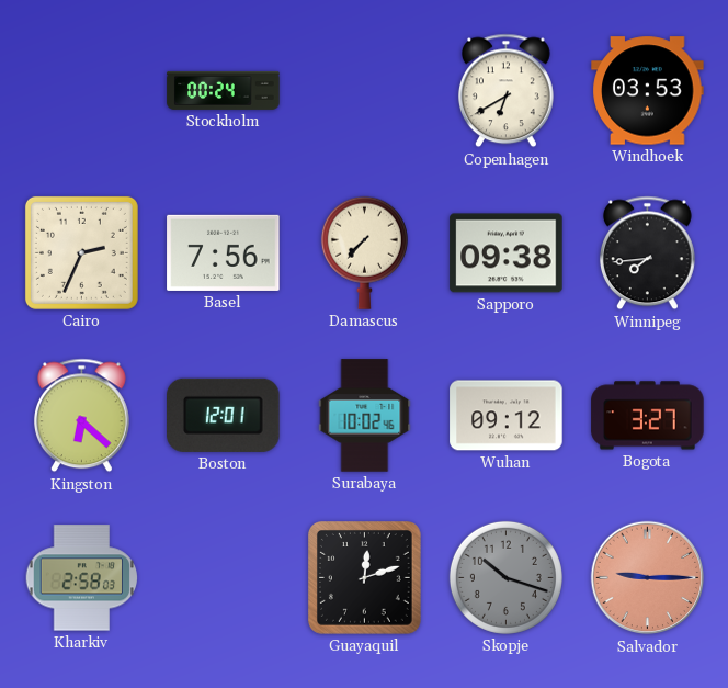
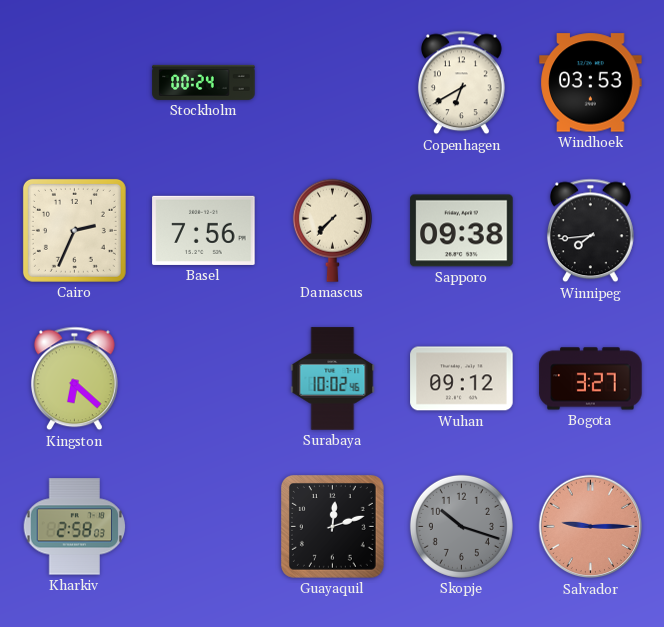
Boston: 12:01 -> none
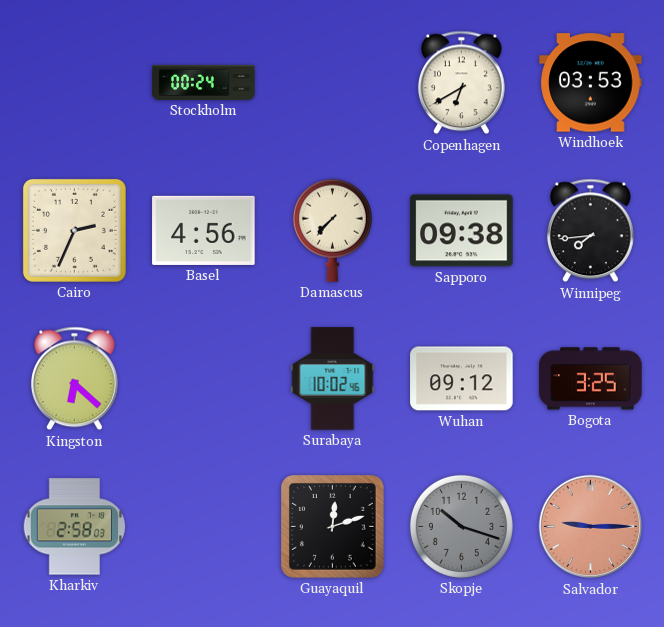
Basel: 7:56 -> 4:56
Bogota: 3:27 -> 3:25
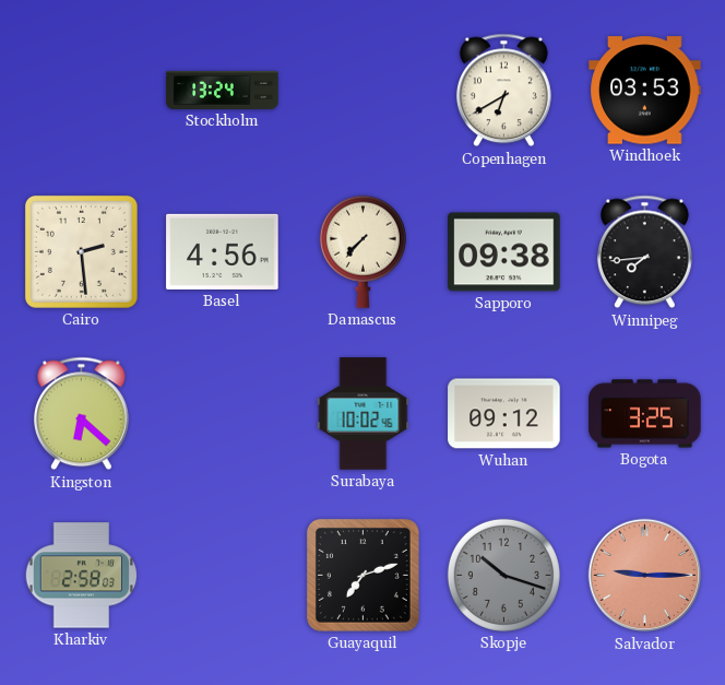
Stockholm: 00:24 -> 13:24
Cairo: 2:34 -> 2:29
Guayaquil: 12:12 -> 7:12
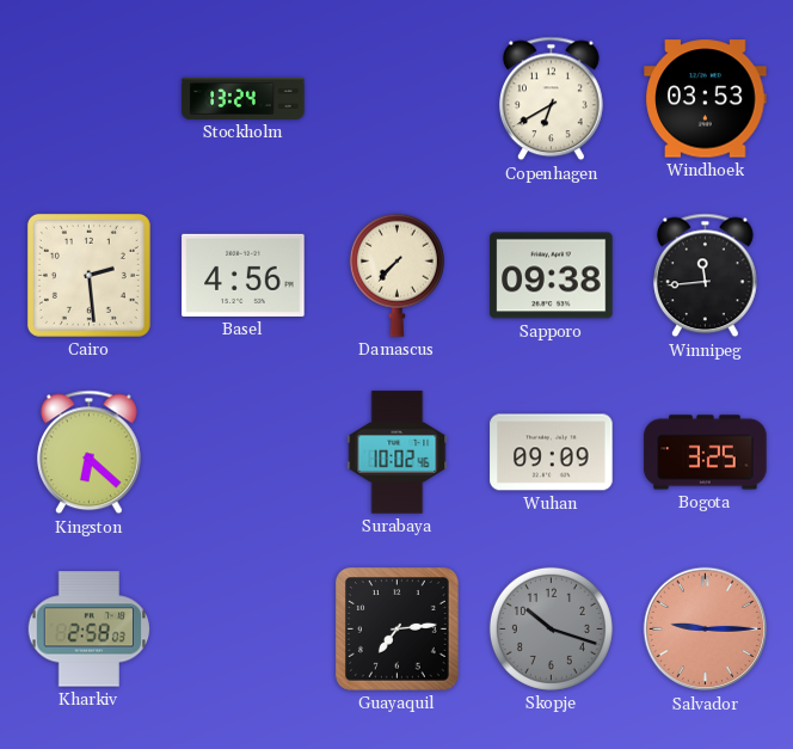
Winnipeg: 7:44 -> 11:44
Wuhan: 09:12 -> 09:09
Guayaquil: 7:12 -> 7:14
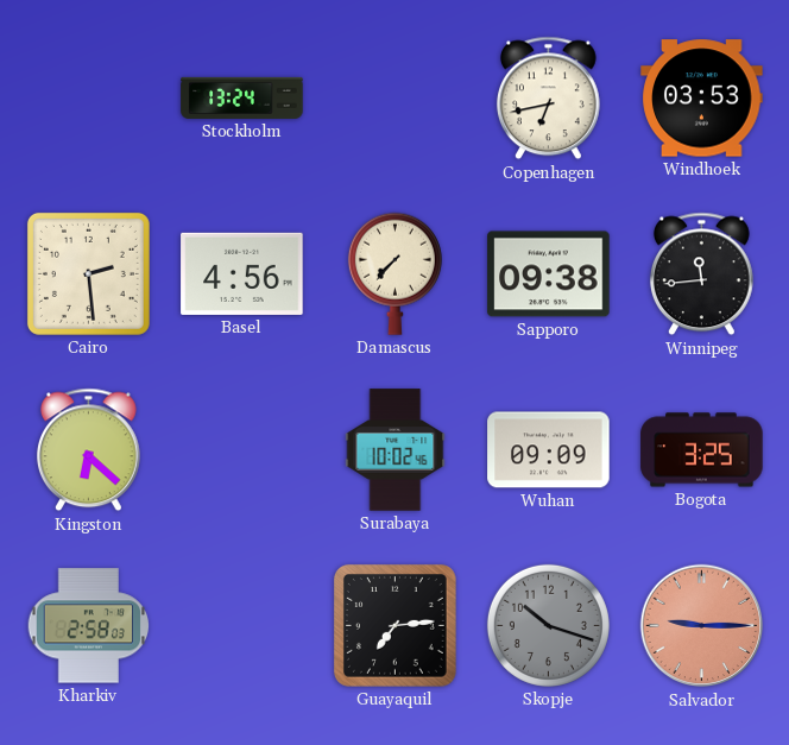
Copenhagen: 6:40 -> 6:43
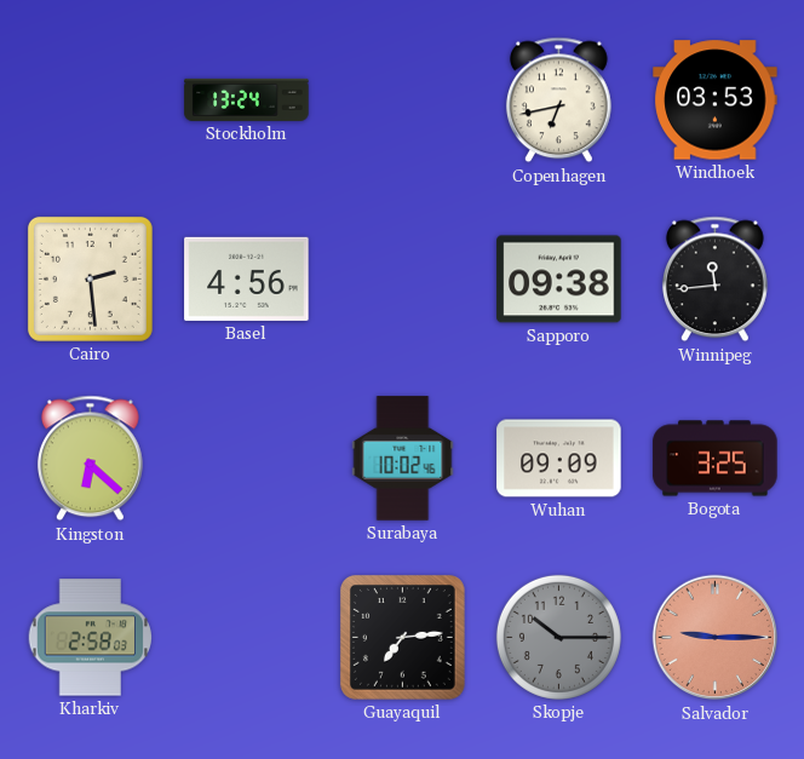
Damascus: 7:37 -> none
Skopje: 10:18 -> 10:15
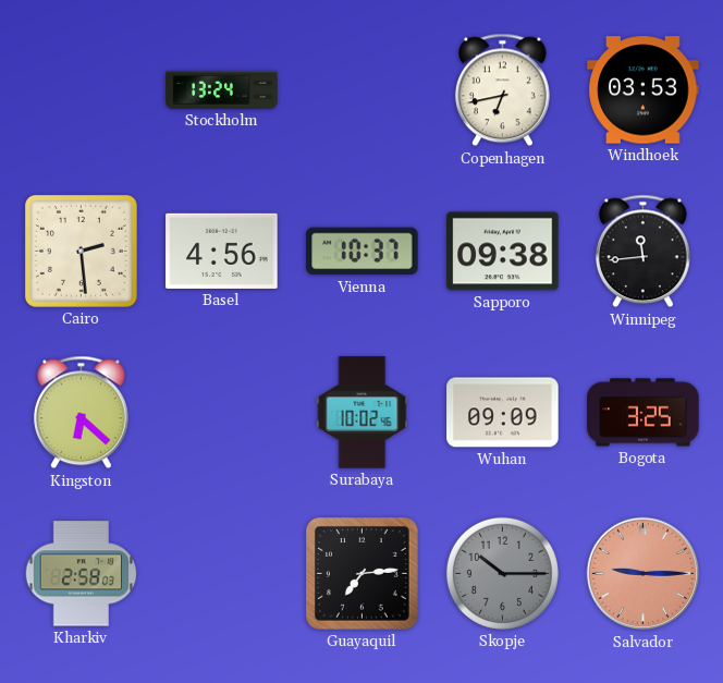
Vienna: none -> 10:37
